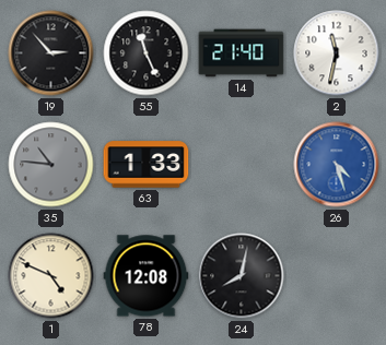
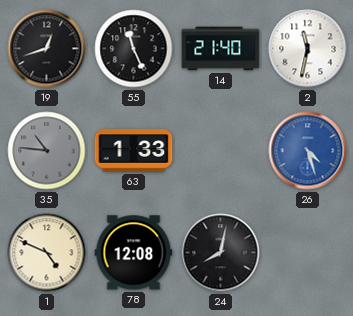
19: 2:53 -> 12:42
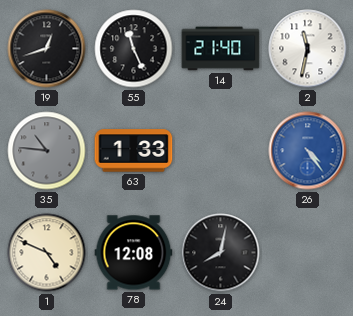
26: 4:27 -> 4:24
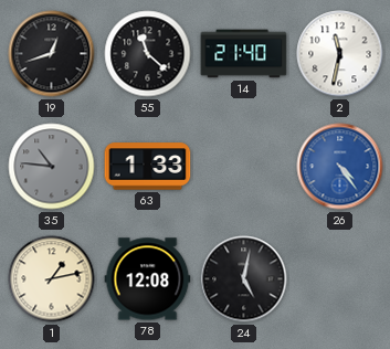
55: 11:26 -> 11:22
1: 4:49 -> 1:13
24: 8:02 -> 5:02
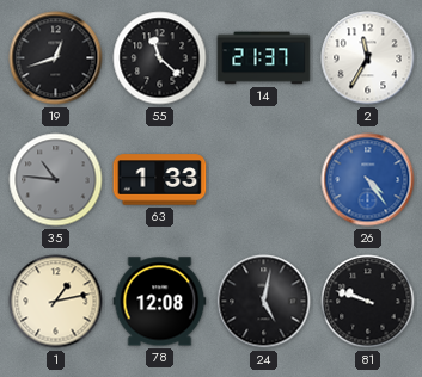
14: 21:40 -> 21:37
2: 11:32 -> 11:35
81: none -> 9:48
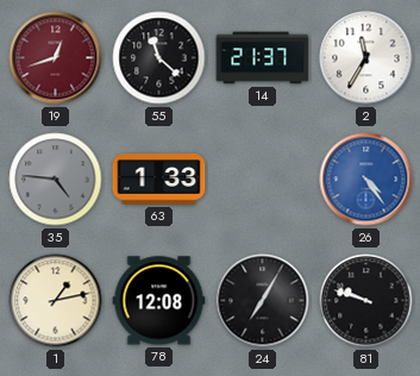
19 dial: black -> burgundy
35: 10:46 -> 4:46
24: 5:02 -> 7:05
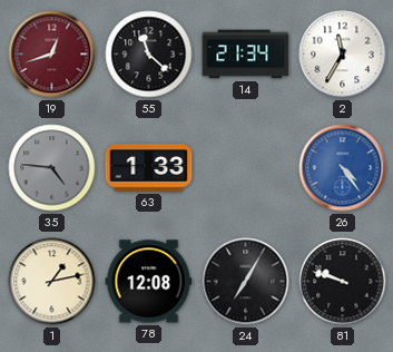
14: 21:37 -> 21:34
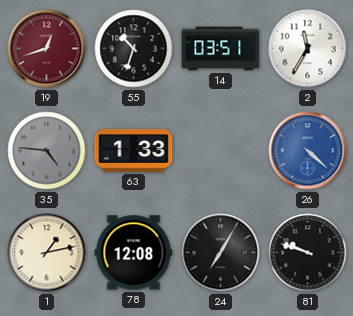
55: 11:22 -> 10:33
14: 21:34 -> 03:51
26: 4:24 -> 4:22
